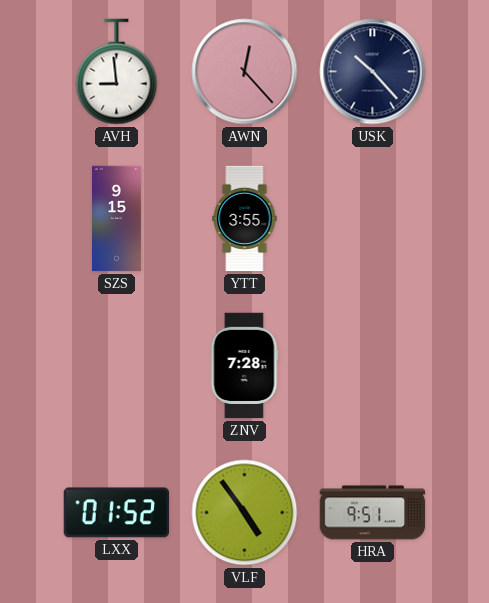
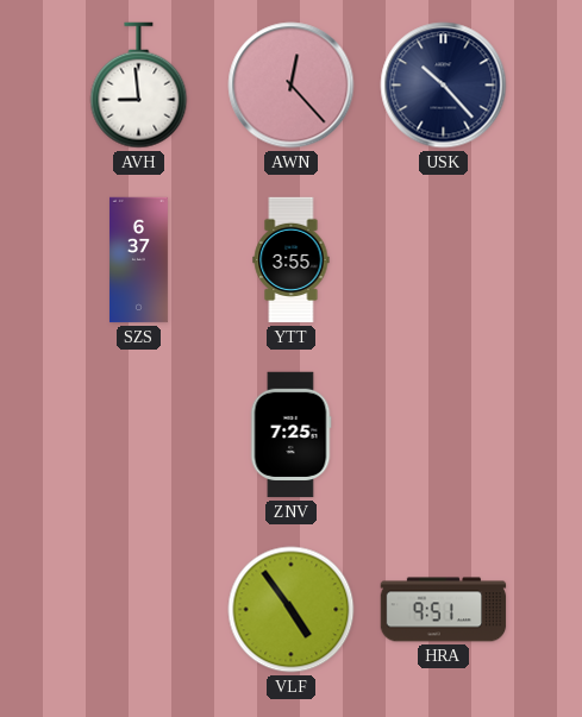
SZS: 9:15 -> 6:37
ZNV: 7:28 -> 7:25
LXX: 01:52 -> none
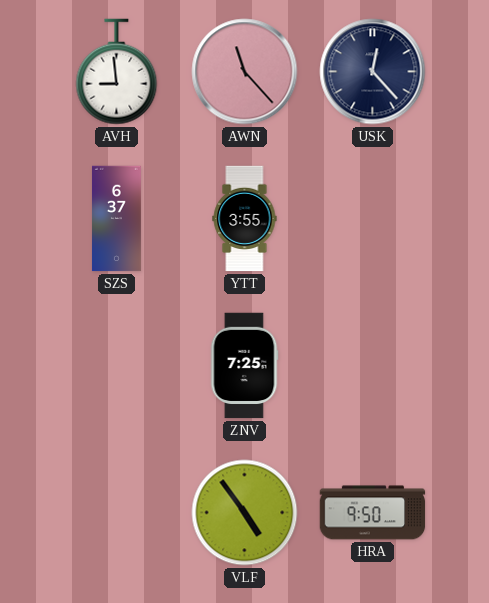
AWN: 12:23 -> 11:23
USK: 10:23 -> 12:23
HRA: 9:51 -> 9:50
